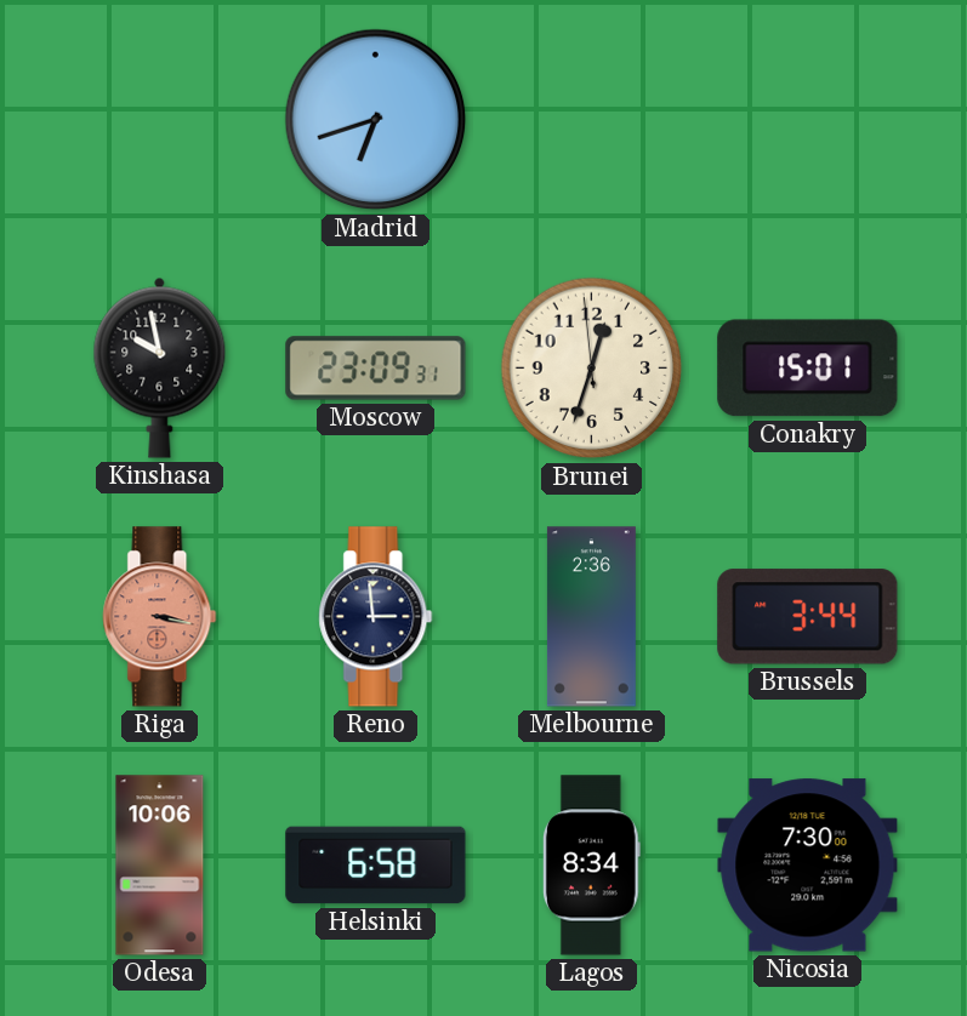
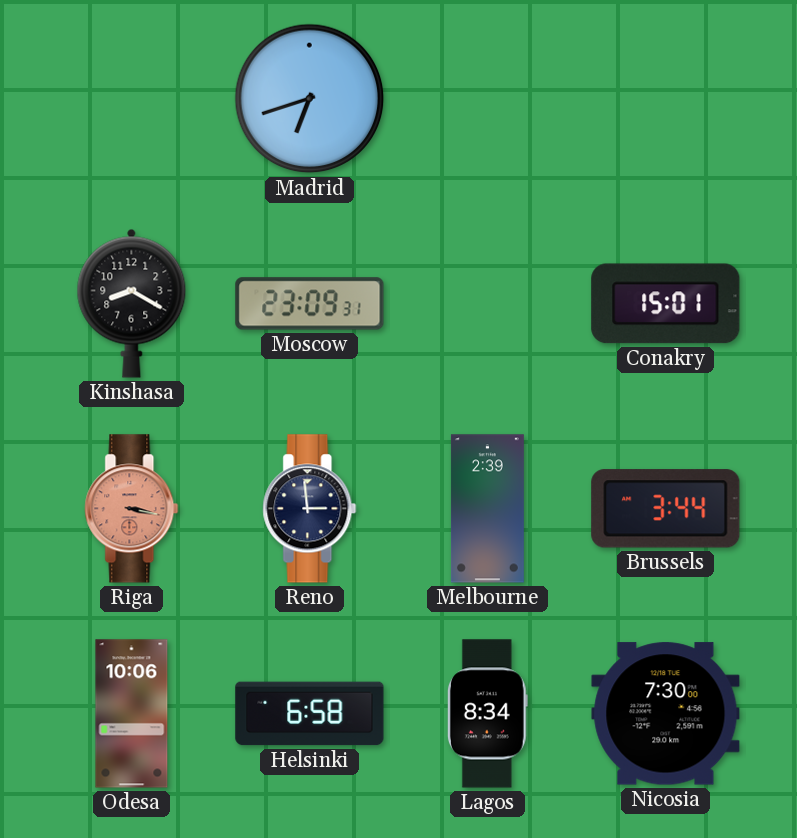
Kinshasa: 9:58 -> 8:20
Brunei: 12:32 -> none
Melbourne: 2:36 -> 2:39
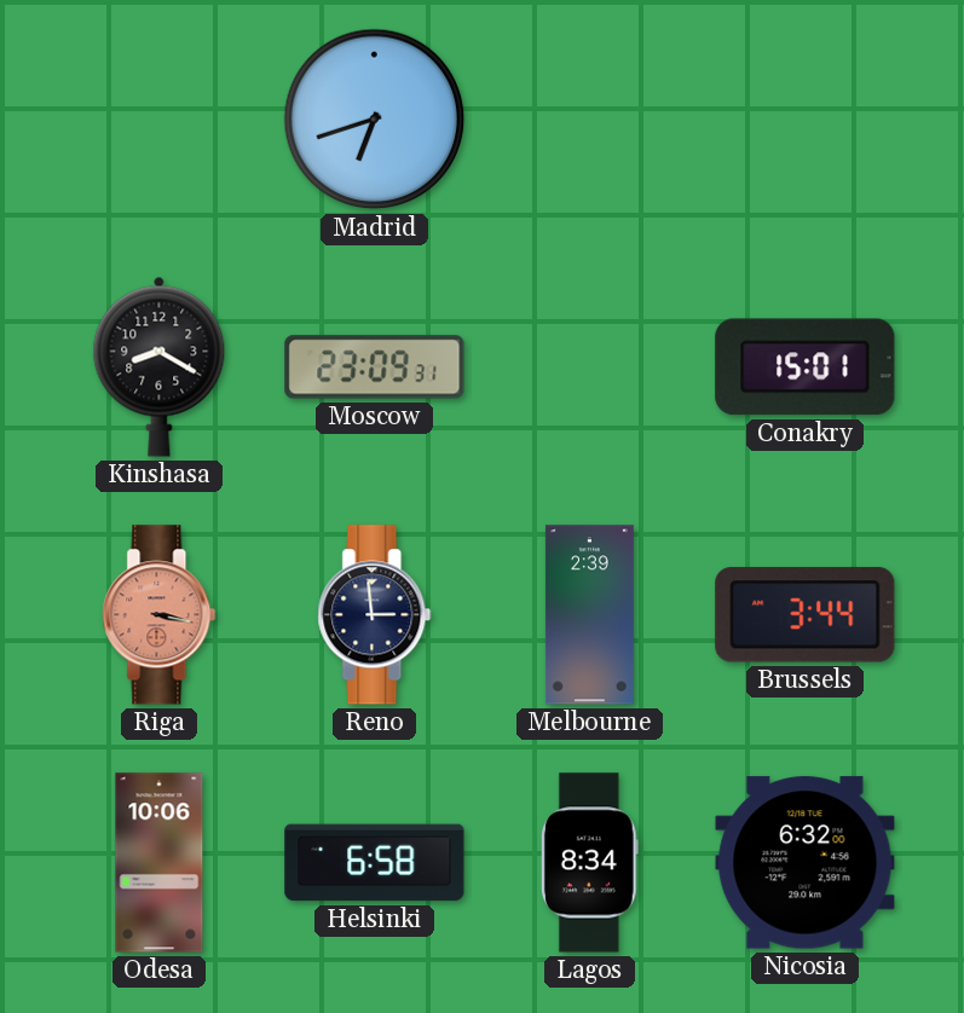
Nicosia: 7:30 -> 6:32
